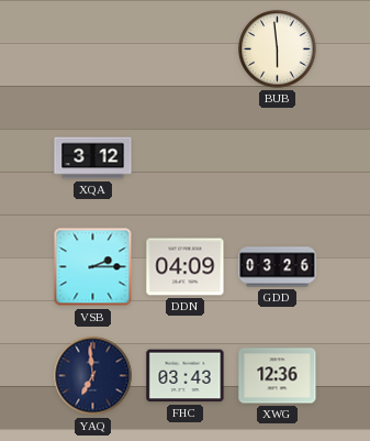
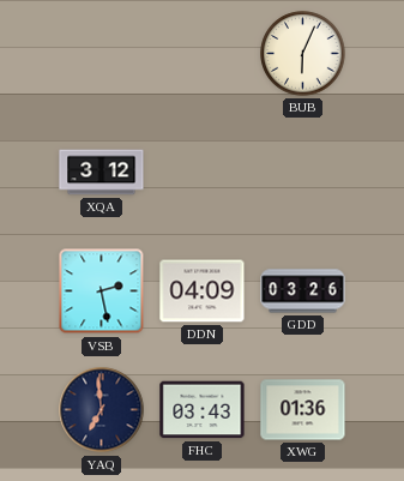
BUB: 5:59 -> 6:04
VSB: 2:15 -> 2:28
XWG: 12:36 -> 01:36
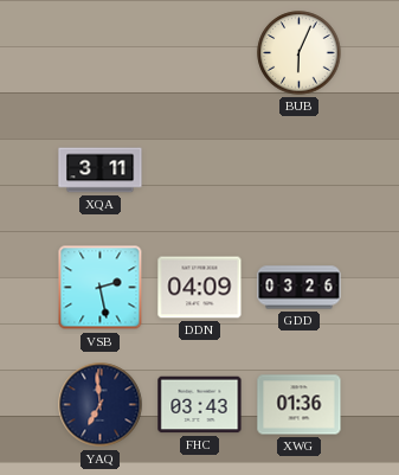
XQA: 3:12 -> 3:11
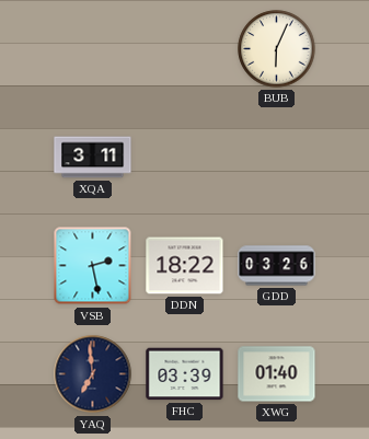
DDN: 04:09 -> 18:22
FHC: 03:43 -> 03:39
XWG: 01:36 -> 01:40
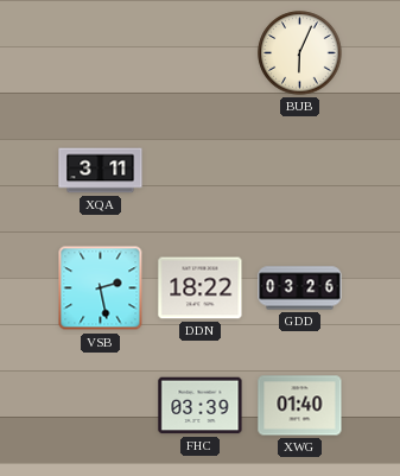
YAQ: 6:59 -> none
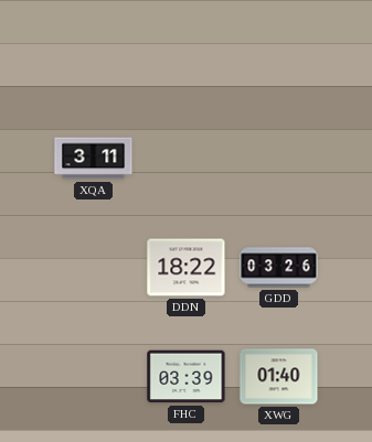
BUB: 6:04 -> none
VSB: 2:28 -> none
